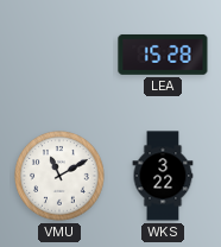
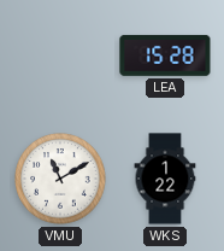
WKS: 3:22 -> 1:22
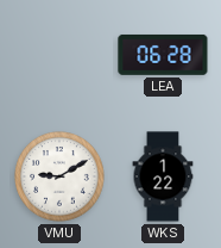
LEA: 15:28 -> 06:28
VMU: 11:10 -> 9:10
